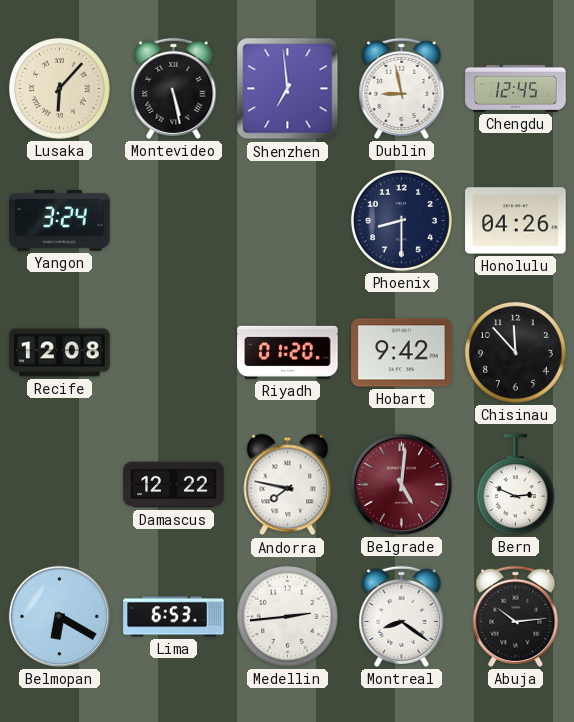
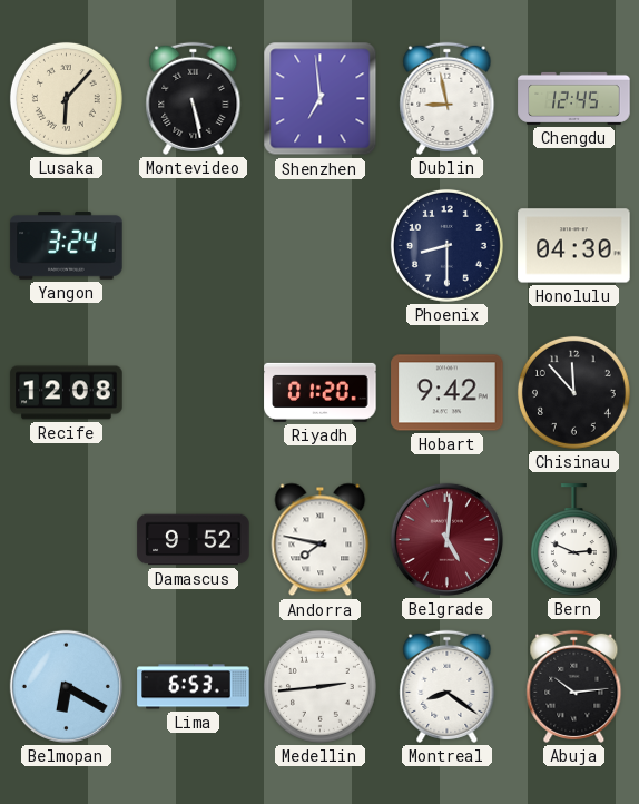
Honolulu: 04:26 -> 04:30
Damascus: 12:22 -> 9:52
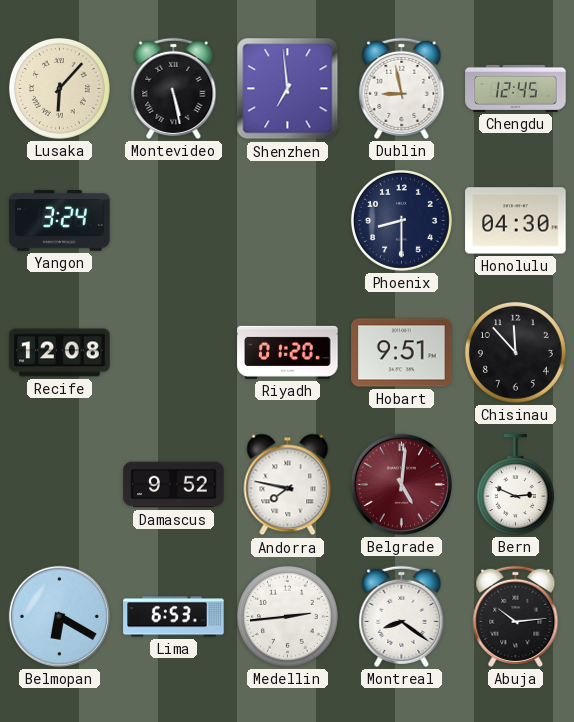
Hobart: 9:42 -> 9:51
